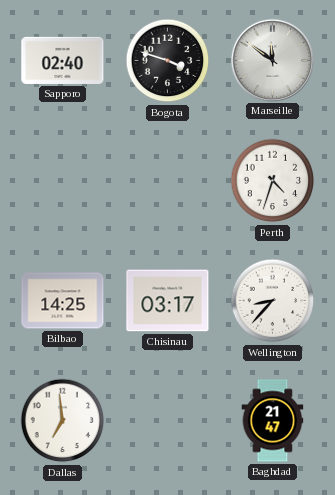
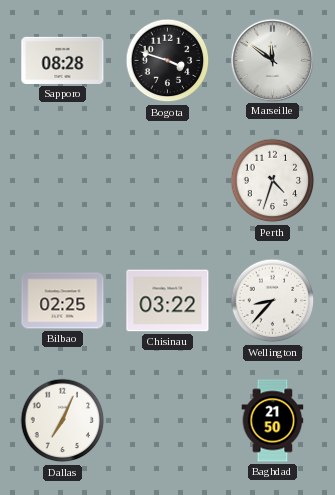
Sapporo: 02:40 -> 08:28
Bilbao: 14:25 -> 02:25
Chisinau: 03:17 -> 03:22
Dallas: 6:59 -> 7:04
Baghdad: 21:47 -> 21:50
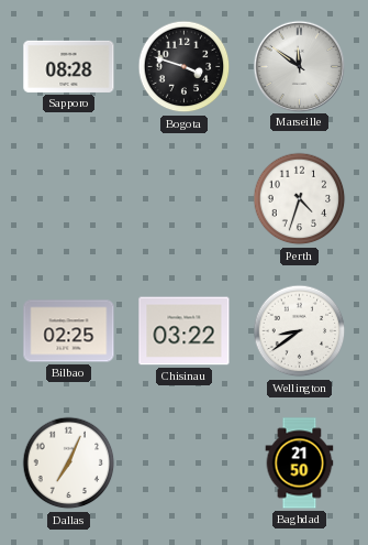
Wellington: 8:37 -> 8:39
